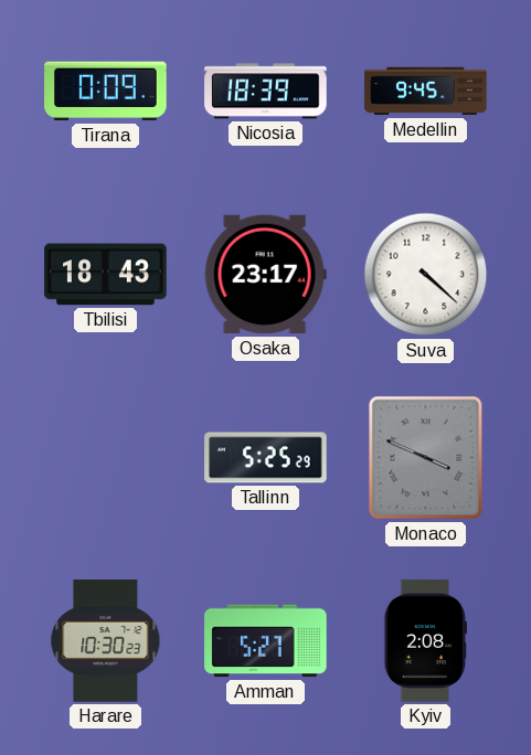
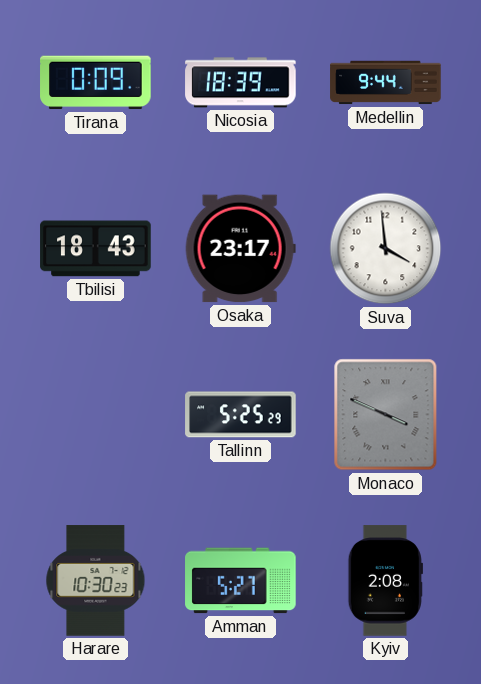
Medellin: 9:45 -> 9:44
Suva: 4:22 -> 3:59
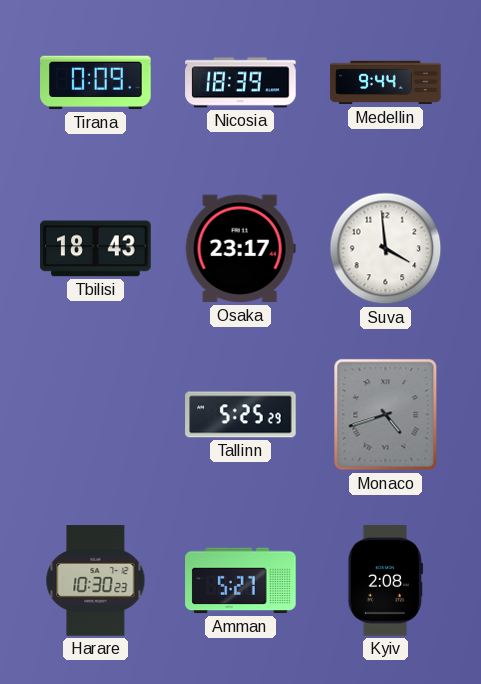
Monaco: 3:49 -> 4:42
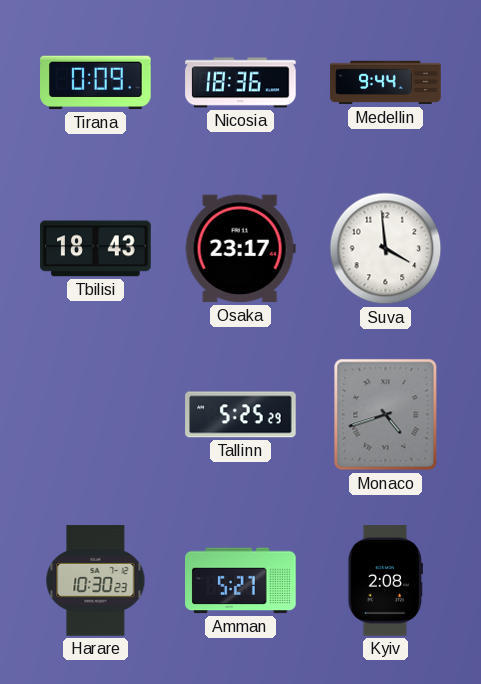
Nicosia: 18:39 -> 18:36
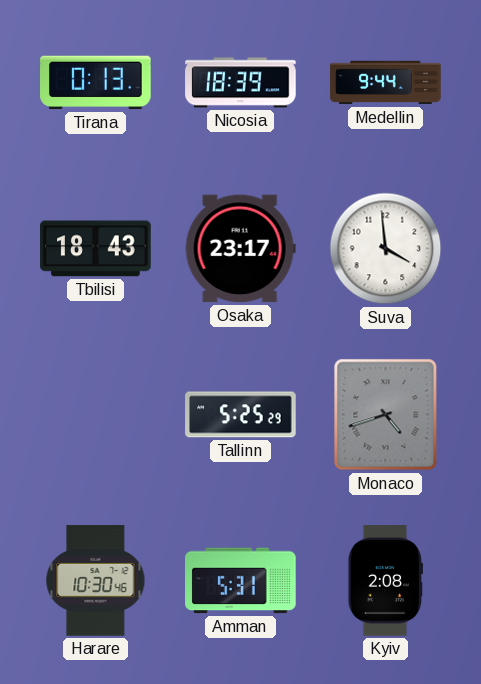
Tirana: 0:09 -> 0:13
Nicosia: 18:36 -> 18:39
Harare: 10:30:23 -> 10:30:46
Amman: 5:27 -> 5:31
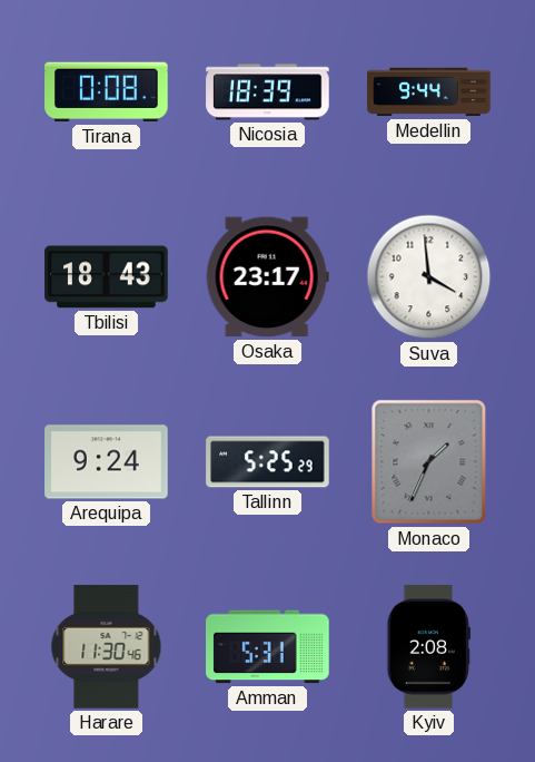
Tirana: 0:13 -> 0:08
Arequipa: none -> 9:24
Monaco: 4:42 -> 1:34
Harare: 10:30 -> 11:30
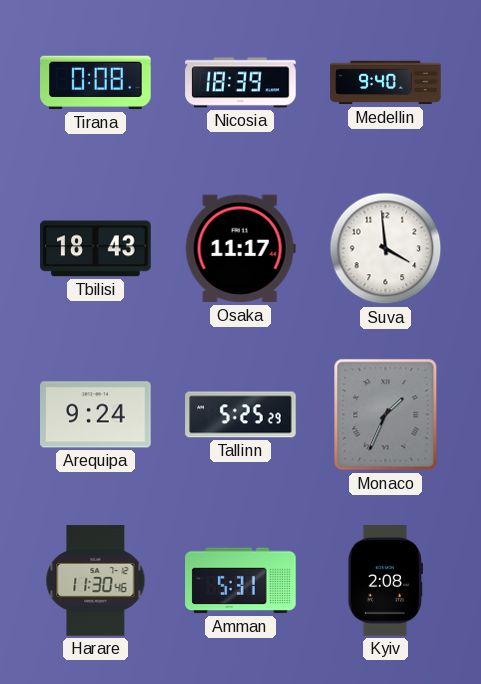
Medellin: 9:44 -> 9:40
Osaka: 23:17 -> 11:17
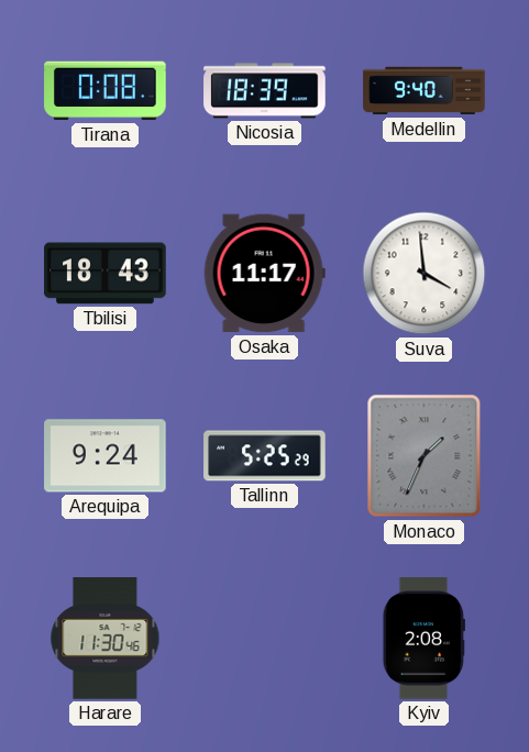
Amman: 5:31 -> none
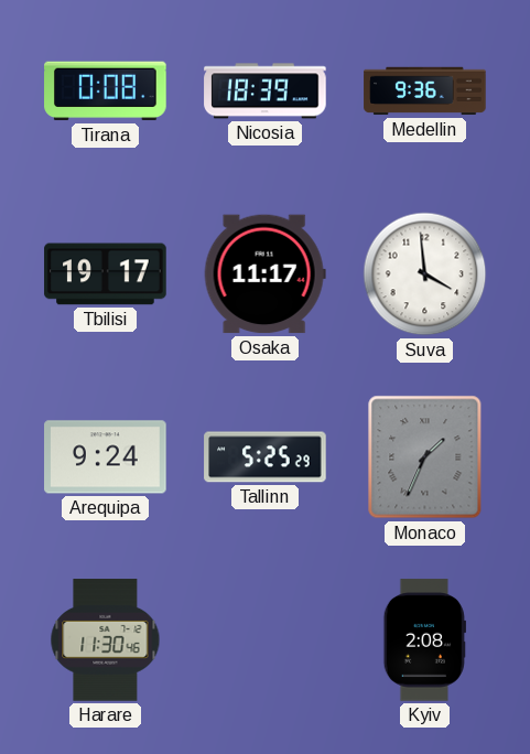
Medellin: 9:40 -> 9:36
Tbilisi: 18:43 -> 19:17
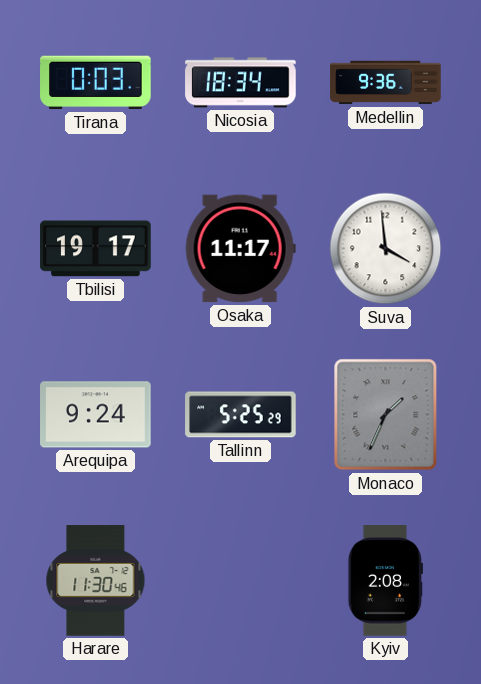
Tirana: 0:08 -> 0:03
Nicosia: 18:39 -> 18:34
